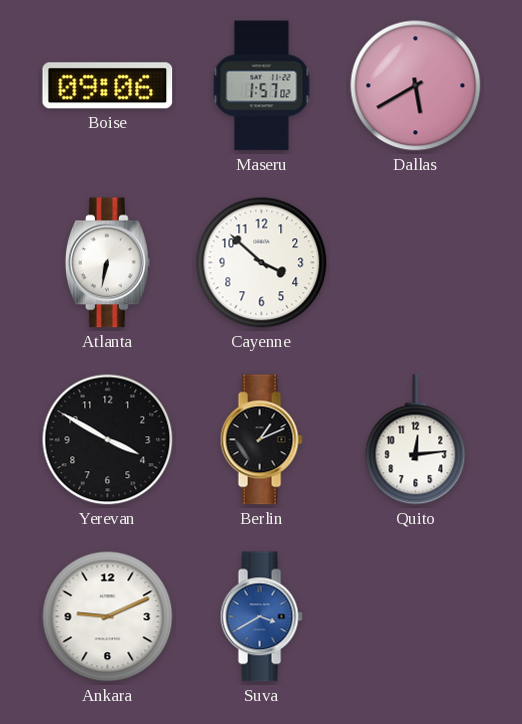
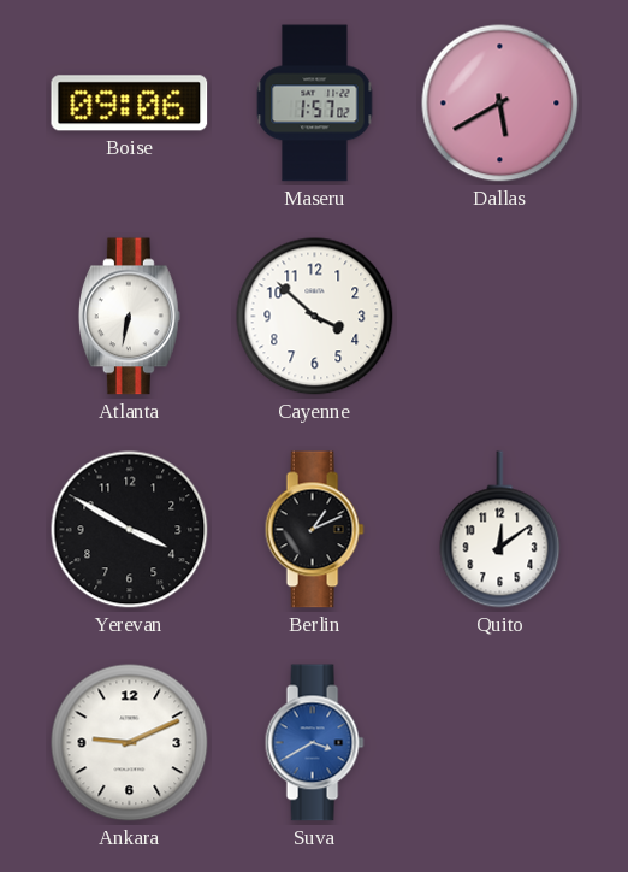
Quito: 12:14 -> 12:09
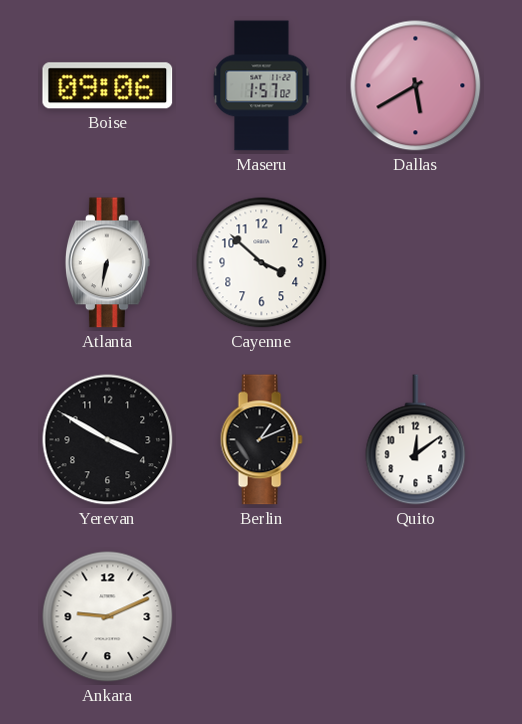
Suva: 3:40 -> none
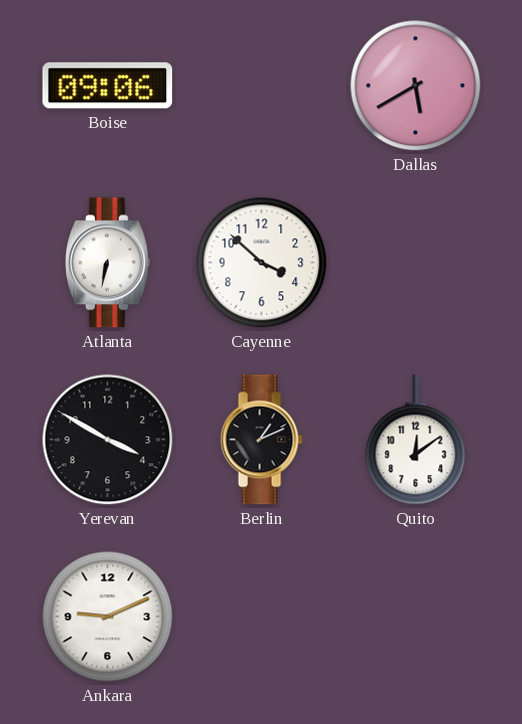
Maseru: 1:57 -> none
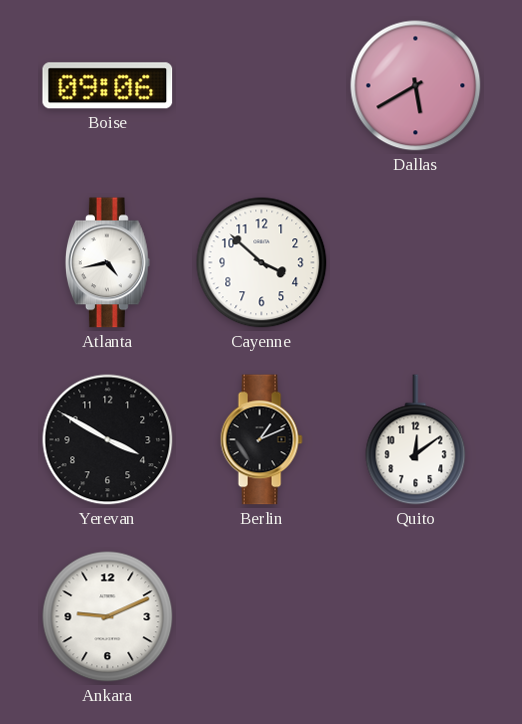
Atlanta: 6:32 -> 4:43
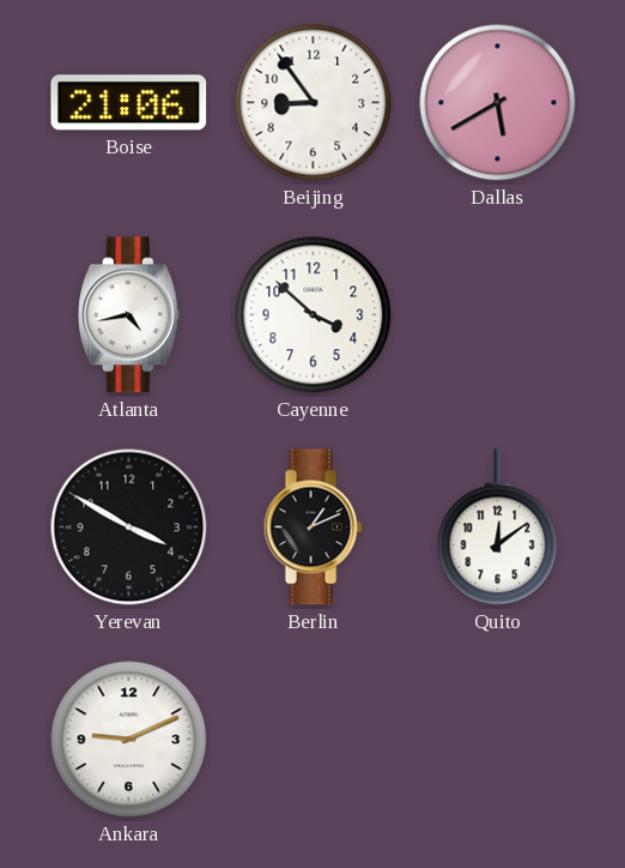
Boise: 09:06 -> 21:06
Beijing: none -> 8:54
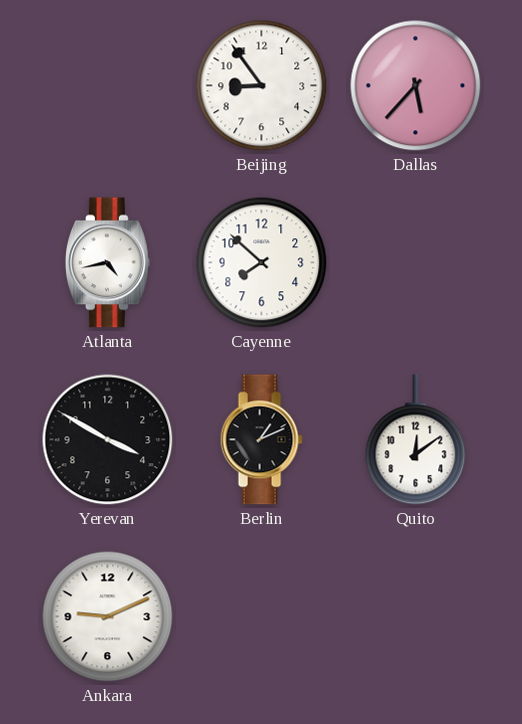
Boise: 21:06 -> none
Dallas: 5:40 -> 5:37
Cayenne: 3:52 -> 7:52
